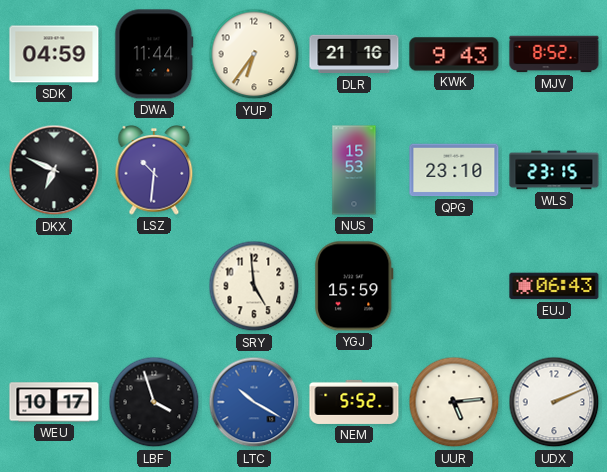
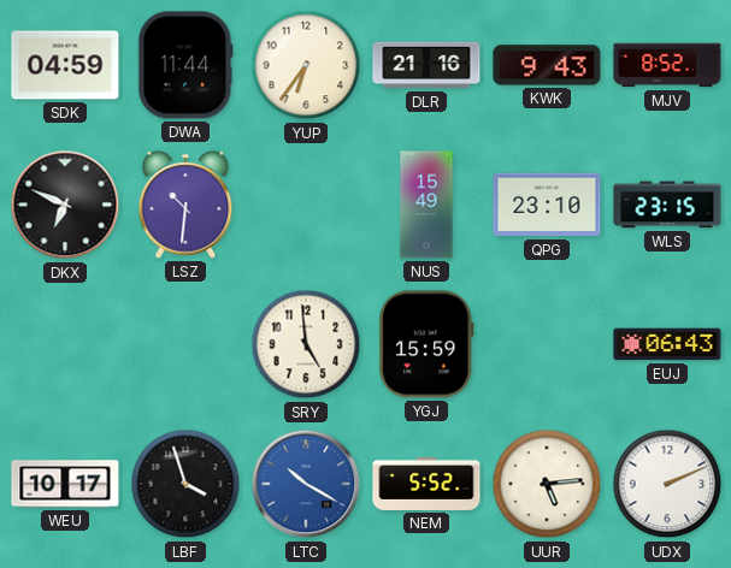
NUS: 15:53 -> 15:49
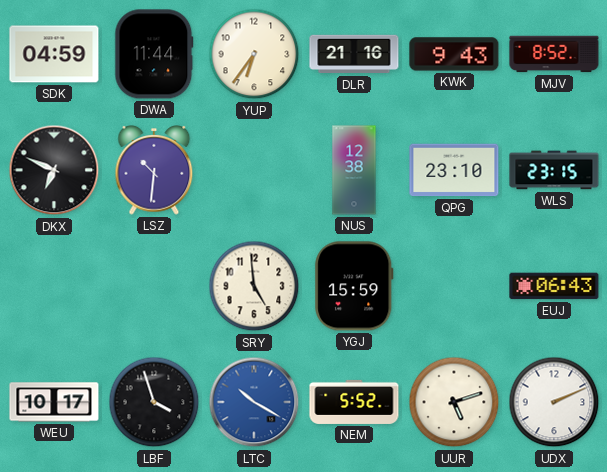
NUS: 15:49 -> 12:38
UUR: 5:14 -> 5:12
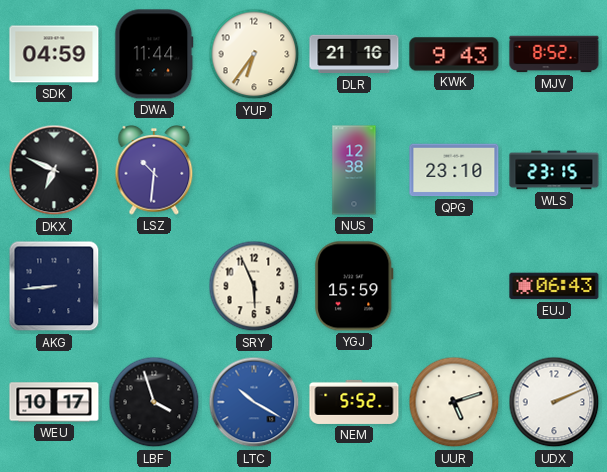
AKG: none -> 8:44
SRY: 4:59 -> 5:56
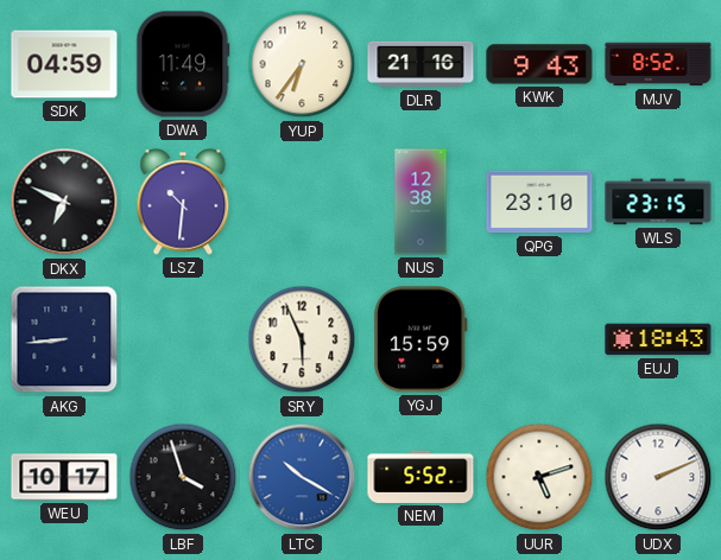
DWA: 11:44 -> 11:49
EUJ: 06:43 -> 18:43
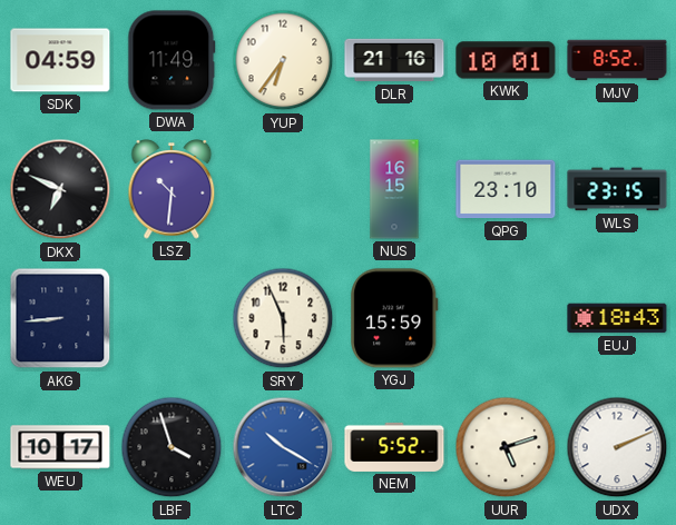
KWK: 9:43 -> 10:01
NUS: 12:38 -> 16:15
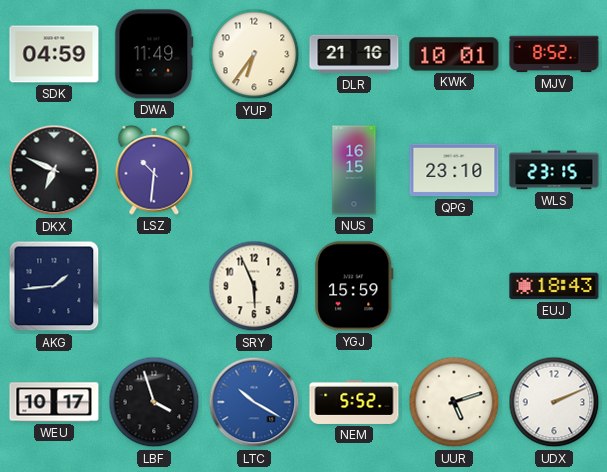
AKG: 8:44 -> 1:44
